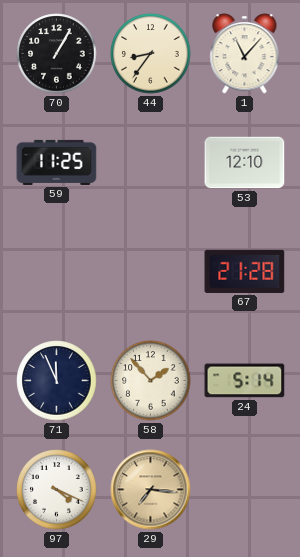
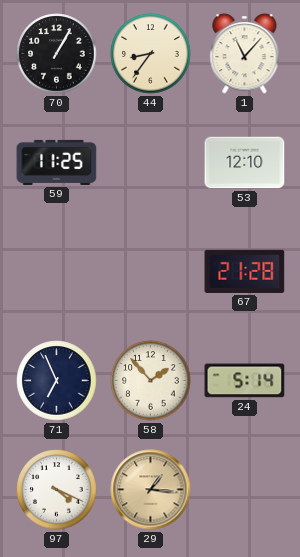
71: 11:56 -> 6:56
29: 7:16 -> 1:16
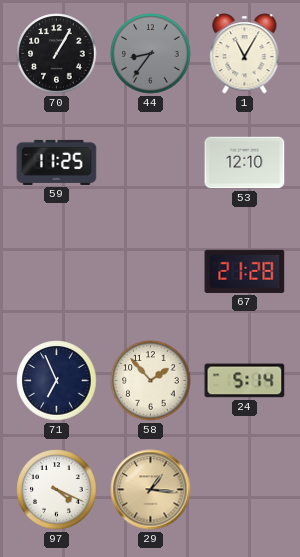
44 dial: cream -> grey
1: 11:07 -> 11:05
